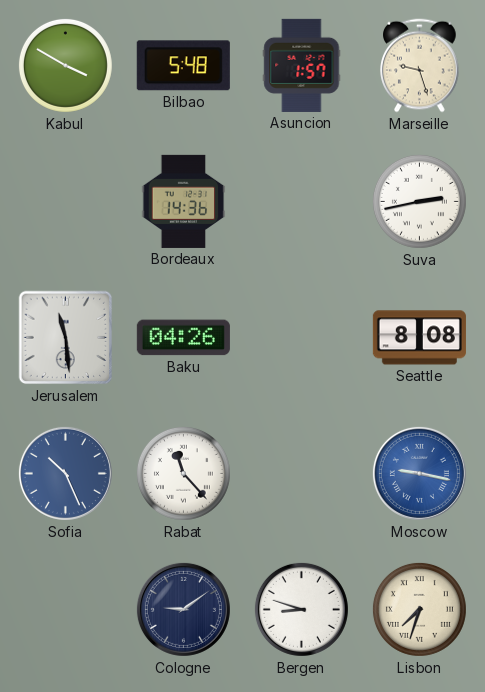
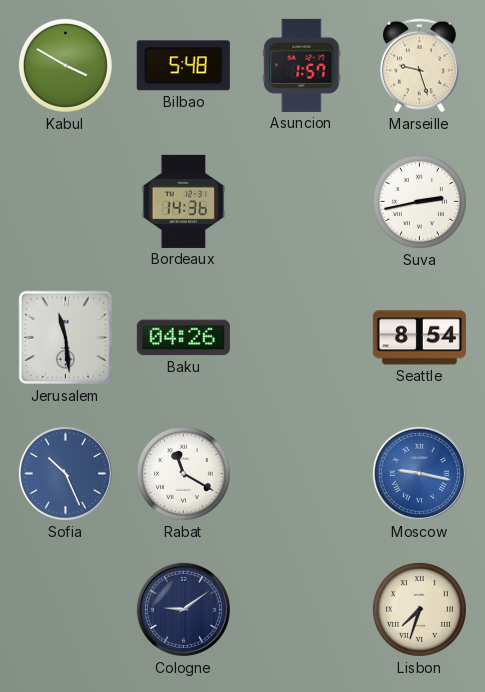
Seattle: 8:08 -> 8:54
Rabat: 11:23 -> 11:20
Bergen: 8:48 -> none
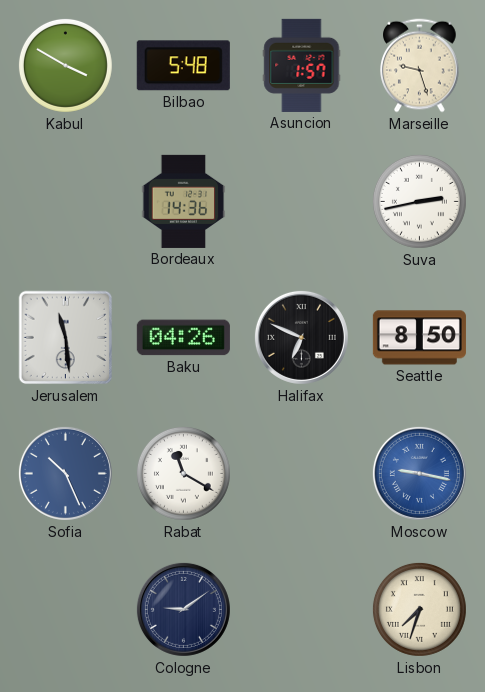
Halifax: none -> 6:49
Seattle: 8:54 -> 8:50
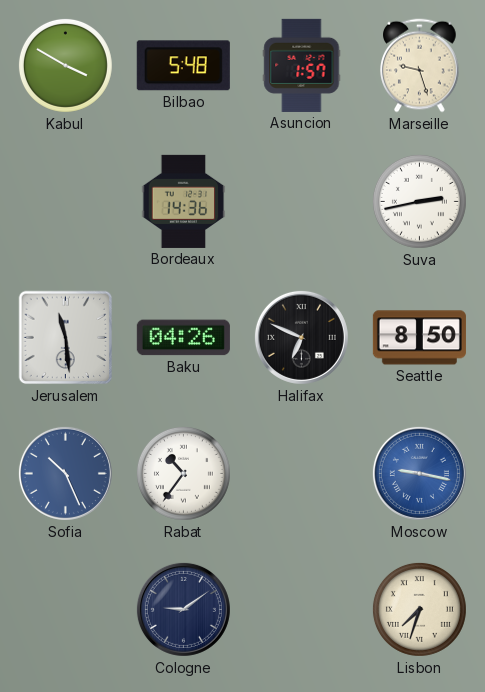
Rabat: 11:20 -> 10:36
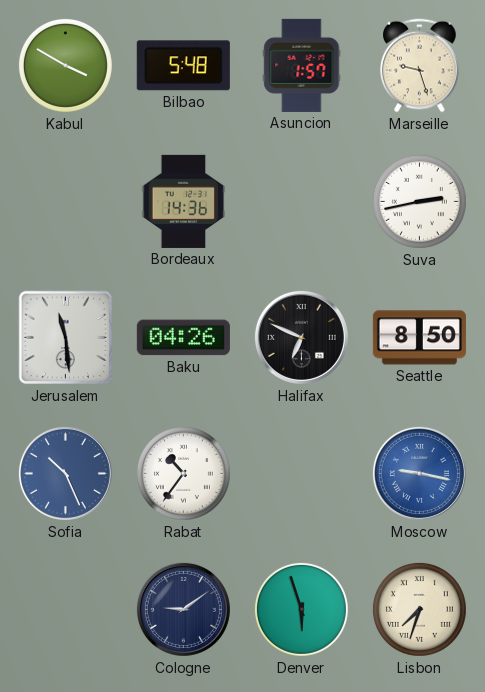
Denver: none -> 5:57
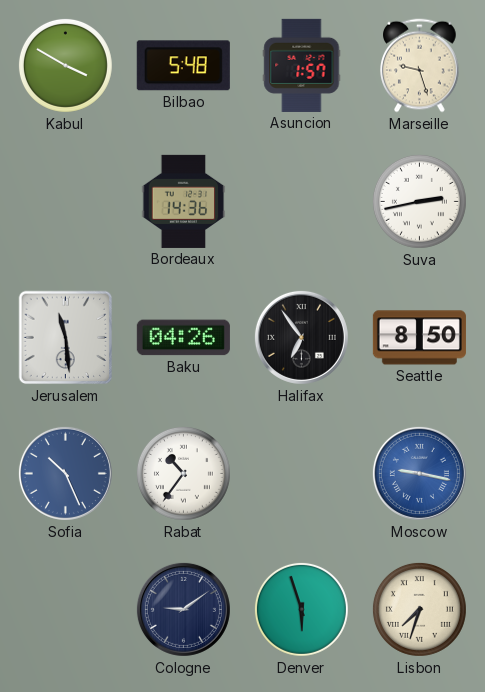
Halifax: 6:49 -> 6:54
